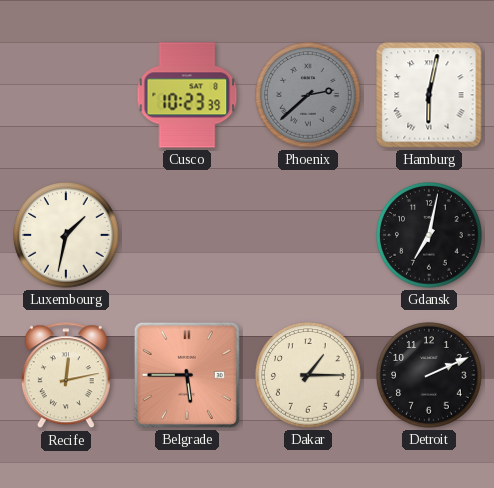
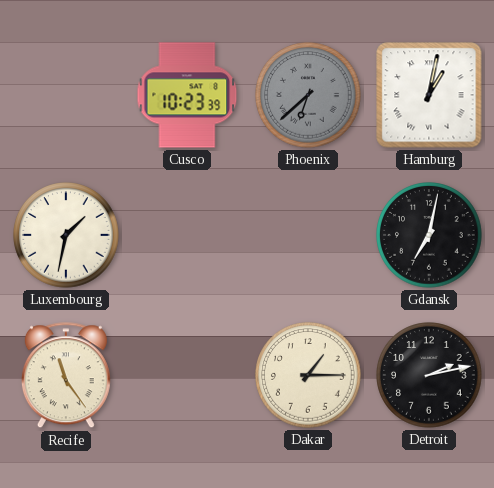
Phoenix: 2:38 -> 6:38
Hamburg: 6:02 -> 1:02
Recife: 12:13 -> 11:24
Belgrade: 5:45 -> none
Detroit: 2:11 -> 2:13
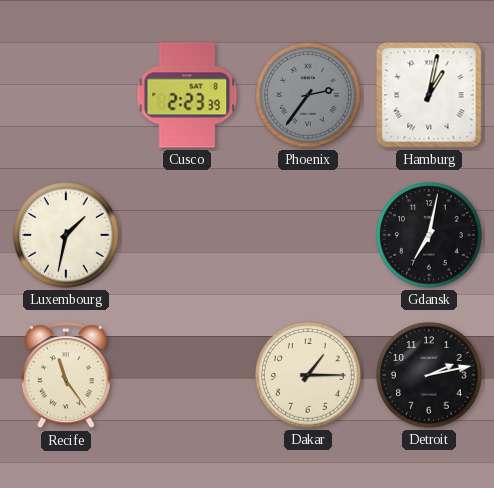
Cusco: 10:23 -> 2:23
Phoenix: 6:38 -> 2:36
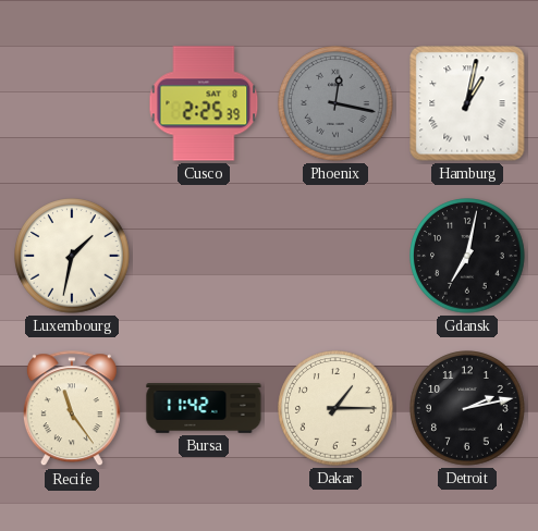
Cusco: 2:23 -> 2:25
Phoenix: 2:36 -> 12:17
Bursa: none -> 11:42
